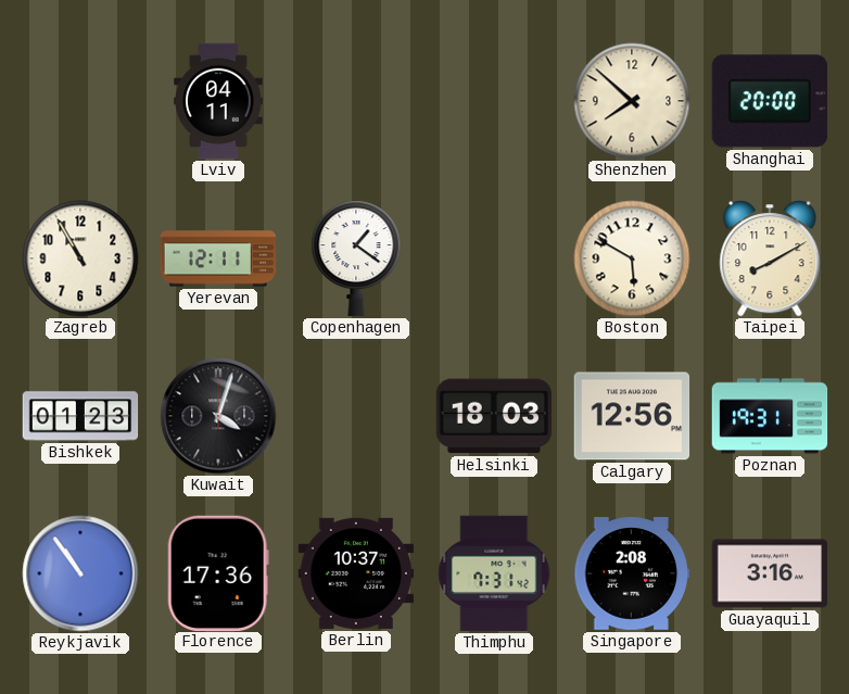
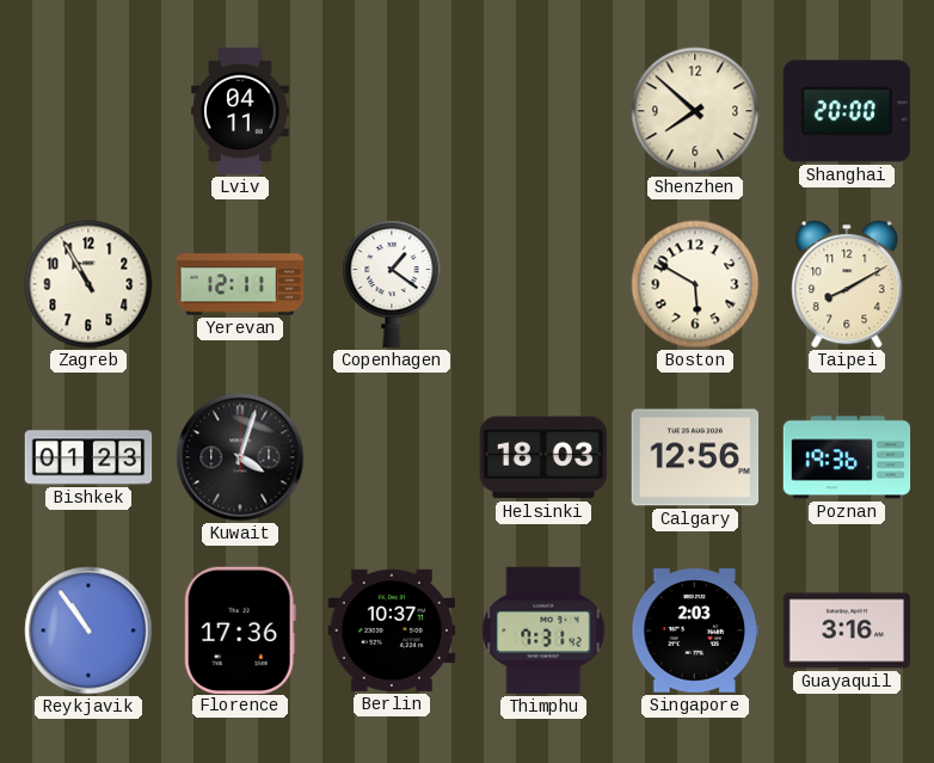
Poznan: 19:31 -> 19:36
Singapore: 2:08 -> 2:03
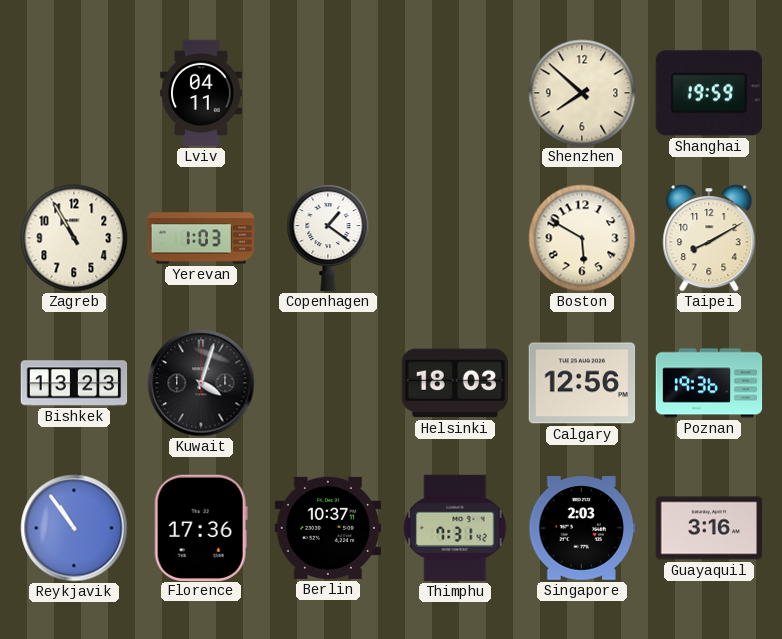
Shanghai: 20:00 -> 19:59
Yerevan: 12:11 -> 1:03
Bishkek: 01:23 -> 13:23
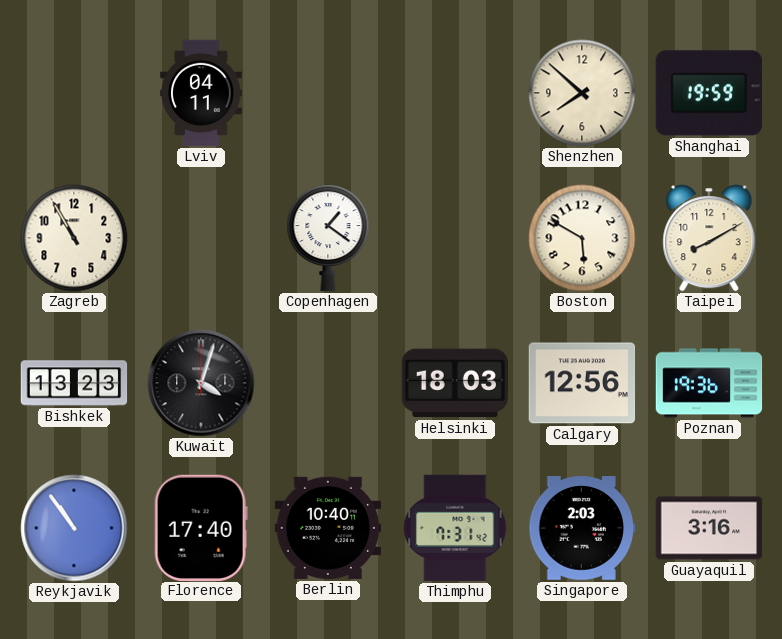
Yerevan: 1:03 -> none
Florence: 17:36 -> 17:40
Berlin: 10:37 -> 10:40
